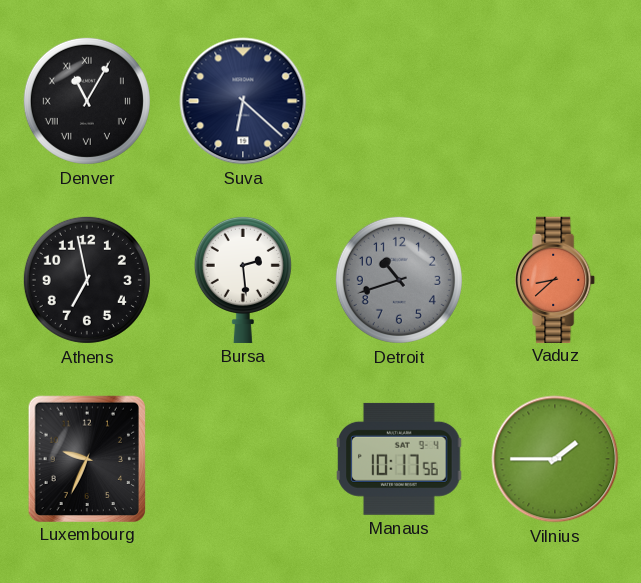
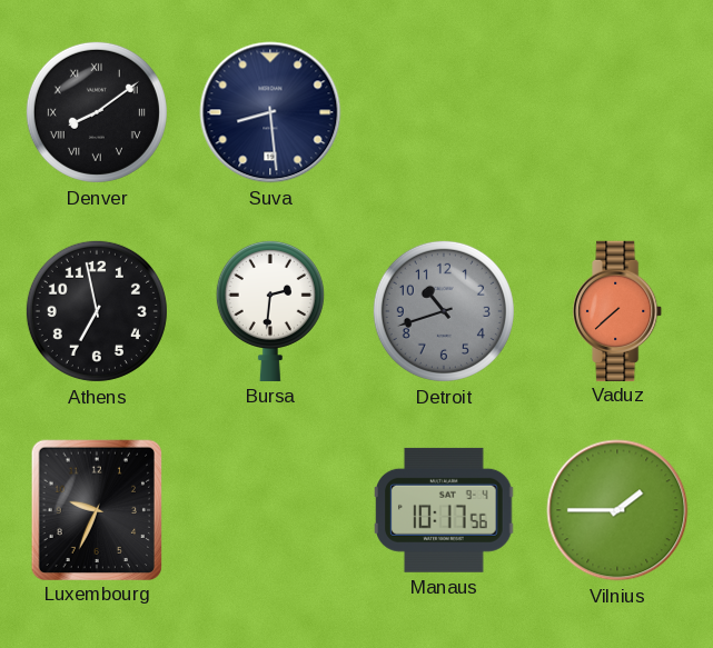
Denver: 11:05 -> 8:09
Suva: 6:22 -> 8:29
Bursa: 2:29 -> 2:31
Vaduz: 8:38 -> 7:38
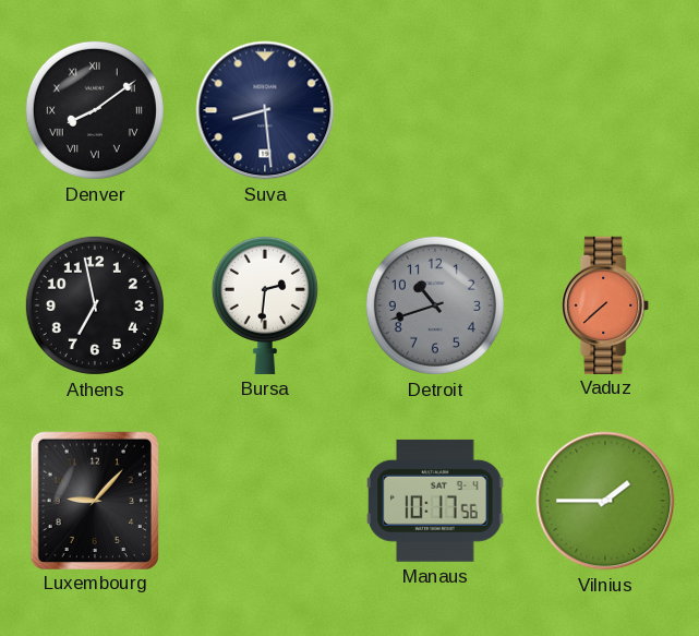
Luxembourg: 9:34 -> 9:07
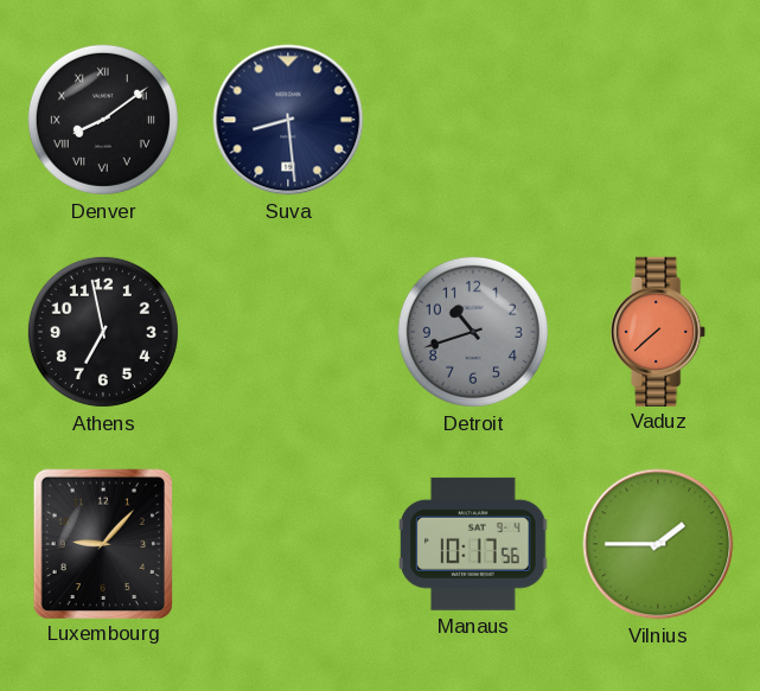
Bursa: 2:31 -> none
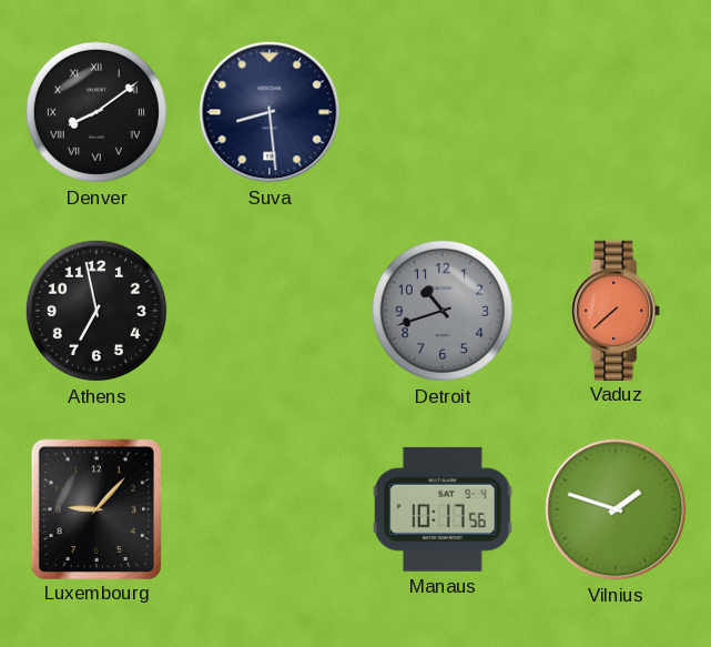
Vilnius: 1:45 -> 1:48
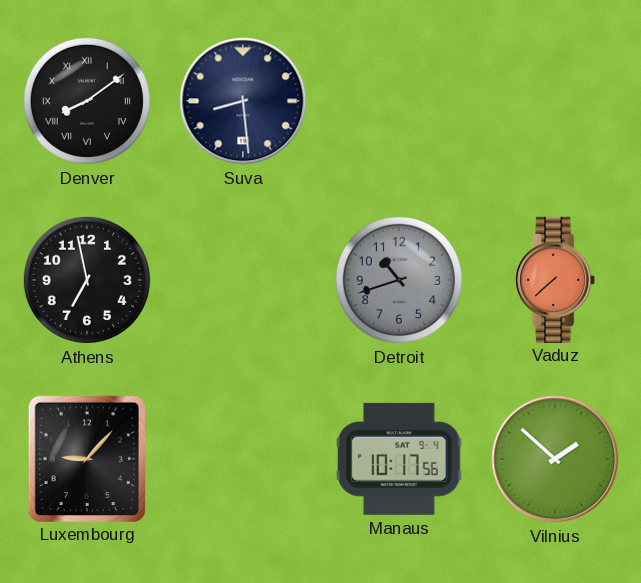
Vilnius: 1:48 -> 1:52
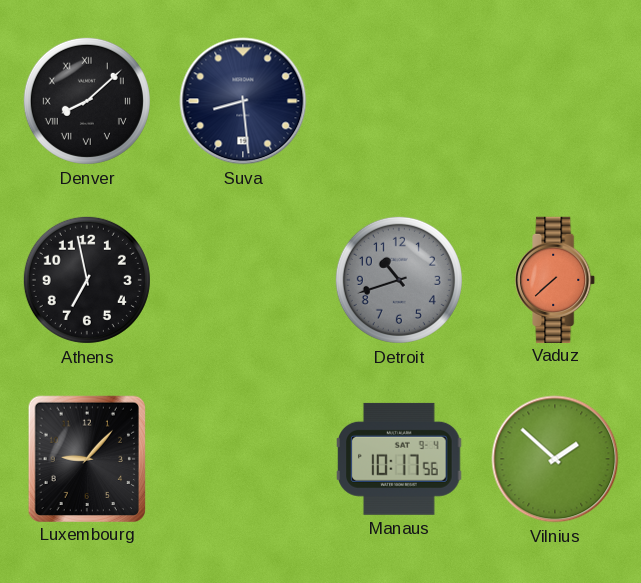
Denver: 8:09 -> 8:08
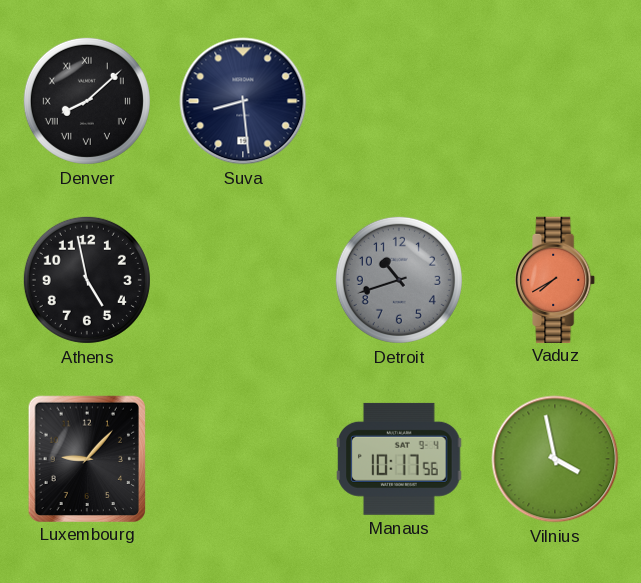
Athens: 6:58 -> 4:58
Vaduz: 7:38 -> 7:40
Vilnius: 1:52 -> 3:58
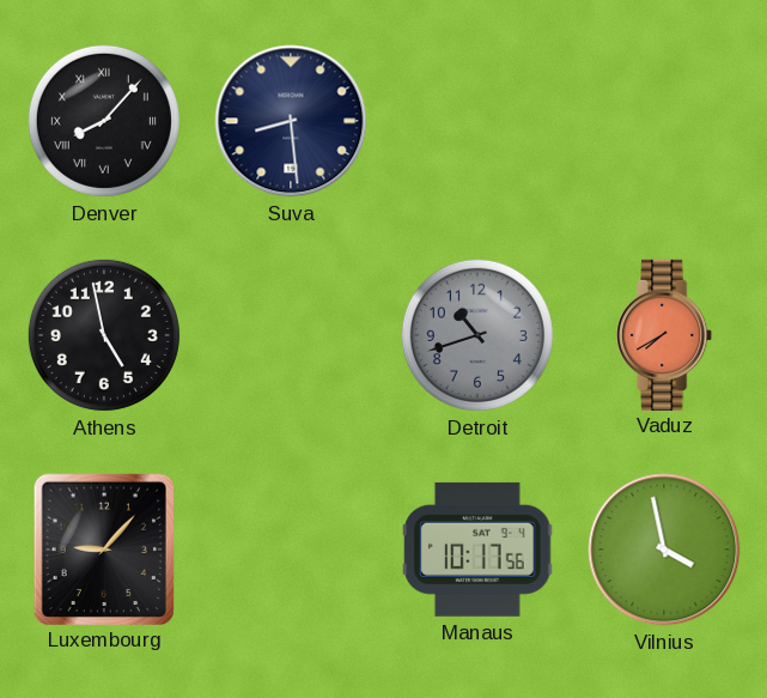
Denver: 8:08 -> 8:07
